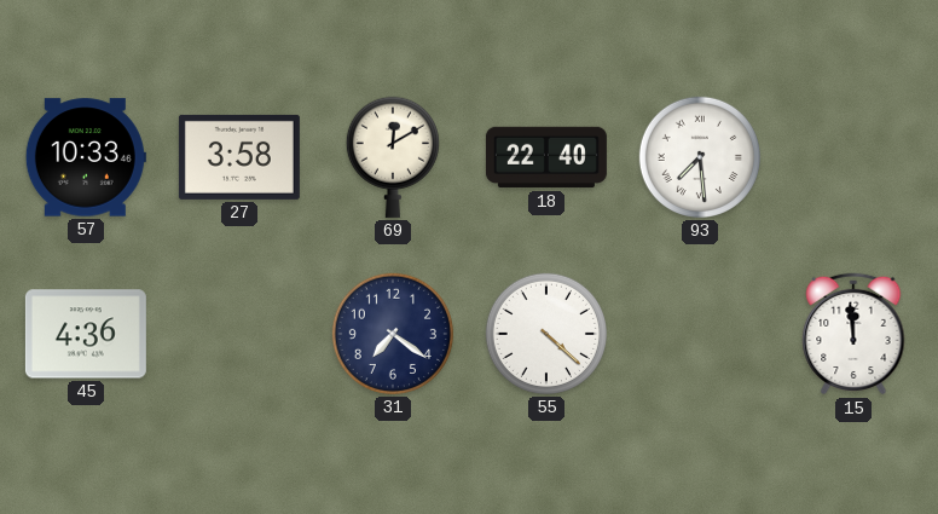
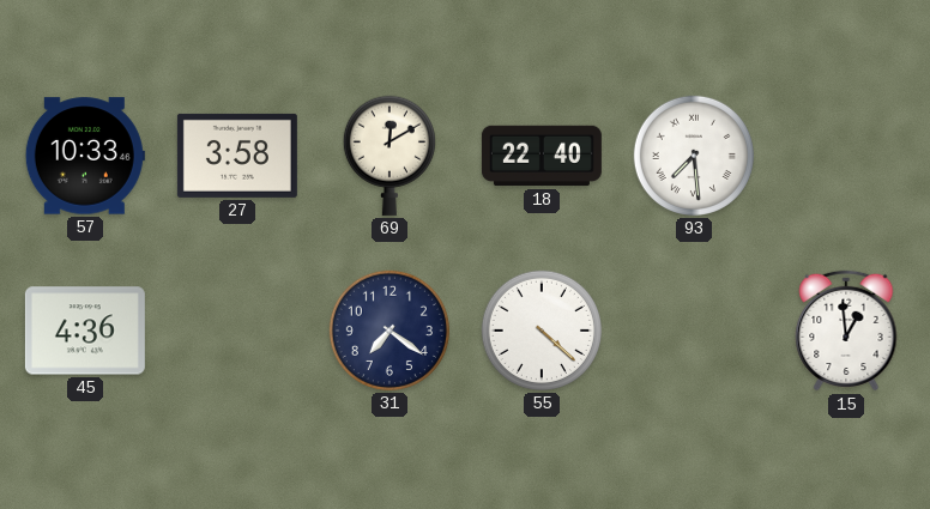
15: 11:59 -> 12:59
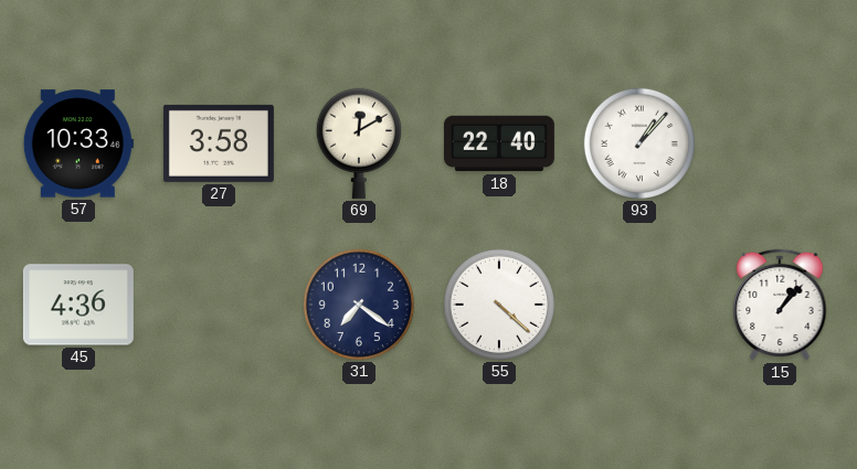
93: 7:29 -> 1:07
15: 12:59 -> 1:07
